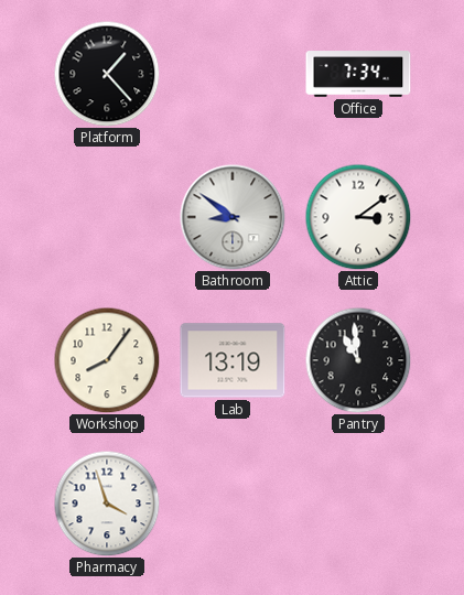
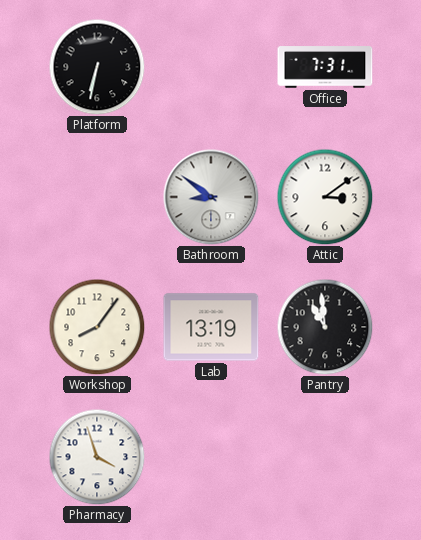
Platform: 1:23 -> 6:32
Office: 7:34 -> 7:31
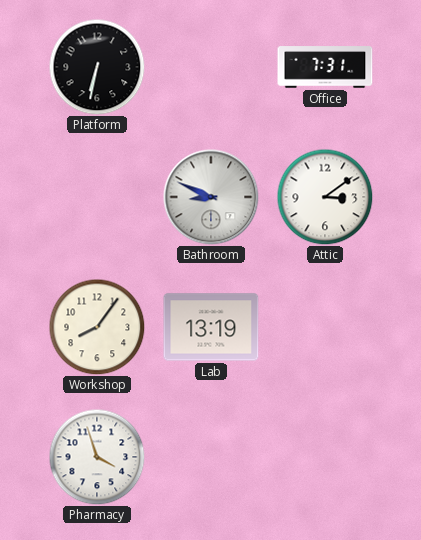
Bathroom: 8:51 -> 8:49
Pantry: 10:59 -> none
